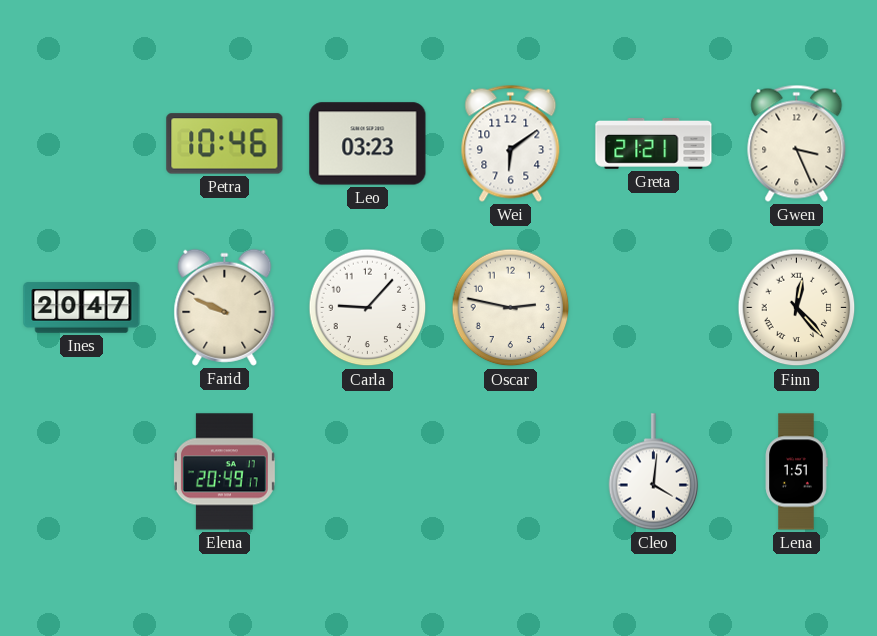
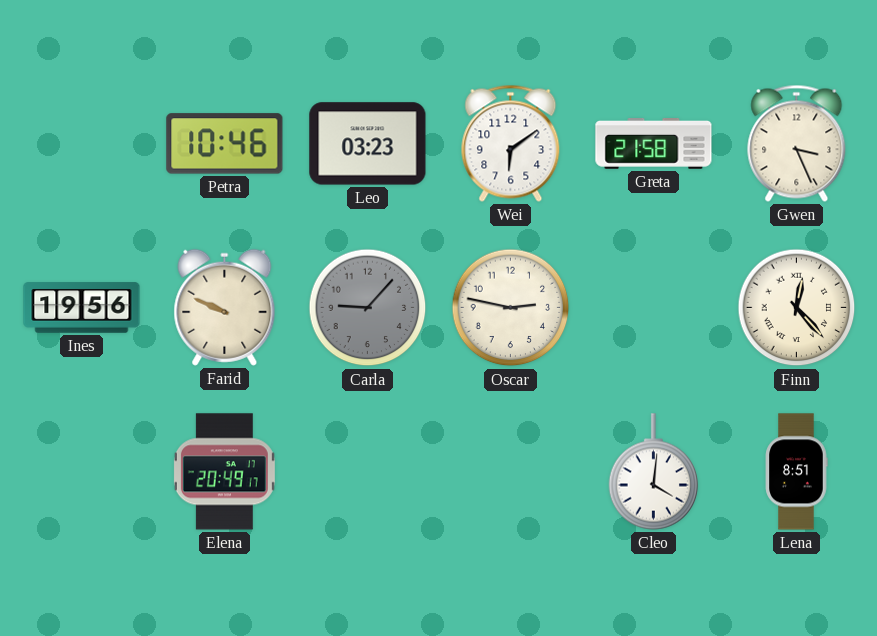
Greta: 21:21 -> 21:58
Ines: 20:47 -> 19:56
Carla dial: white -> grey
Lena: 1:51 -> 8:51
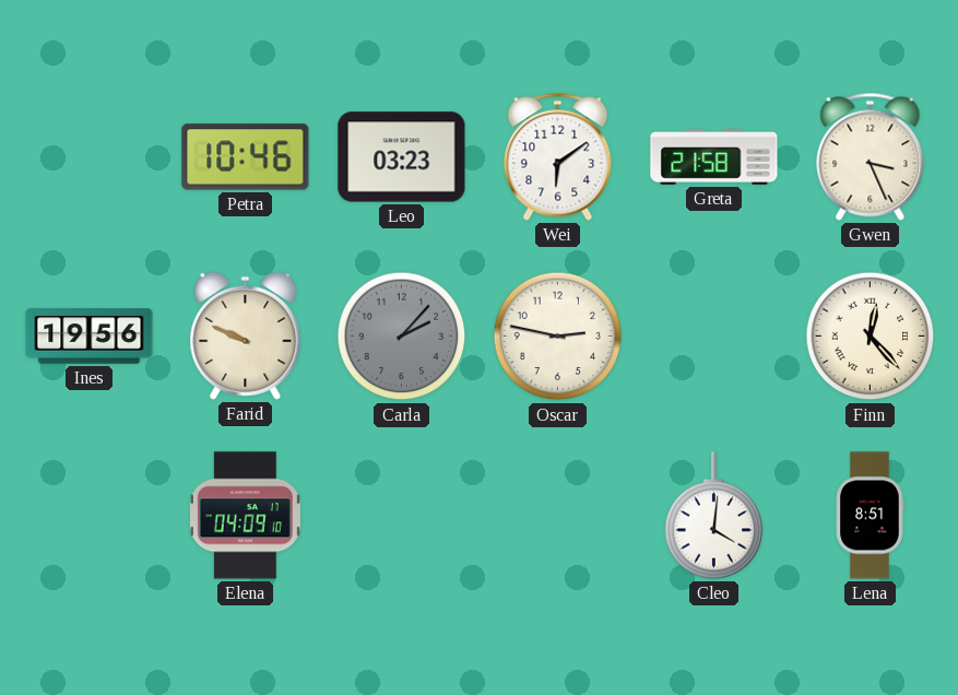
Carla: 9:07 -> 2:07
Elena: 20:49 -> 04:09
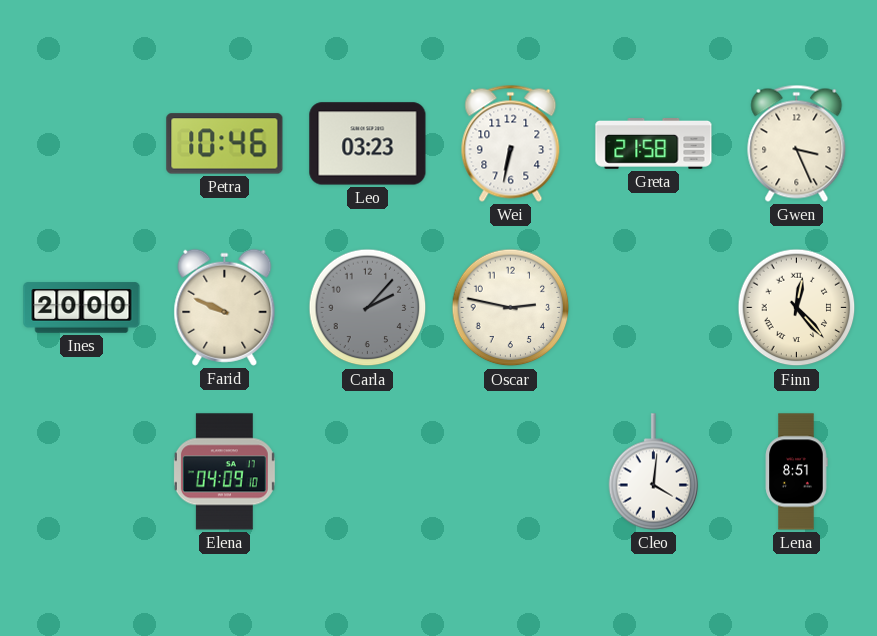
Wei: 6:09 -> 6:32
Ines: 19:56 -> 20:00
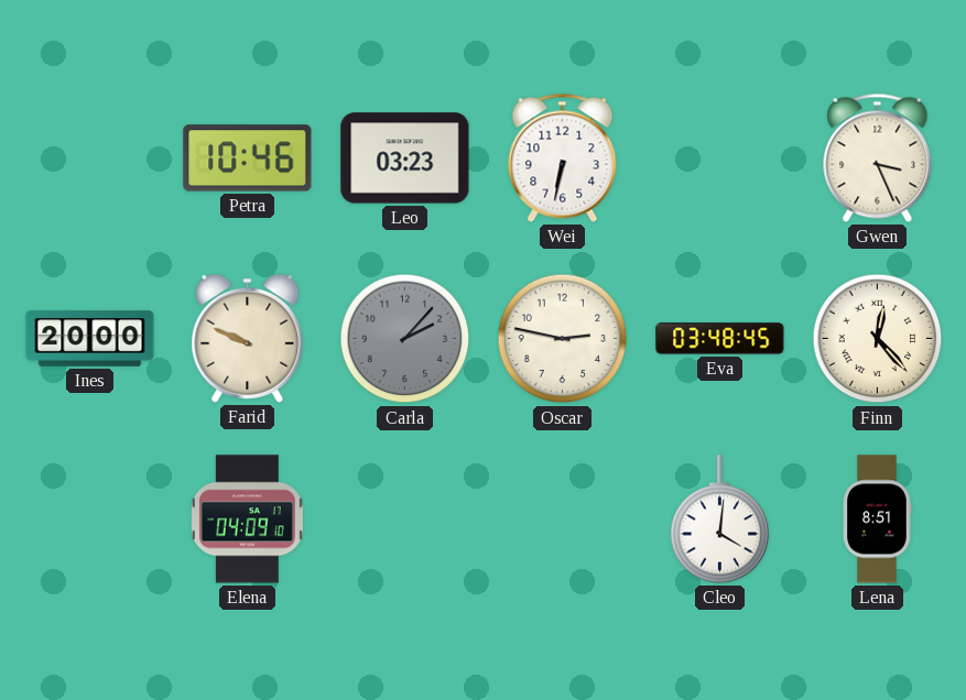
Greta: 21:58 -> none
Eva: none -> 03:48
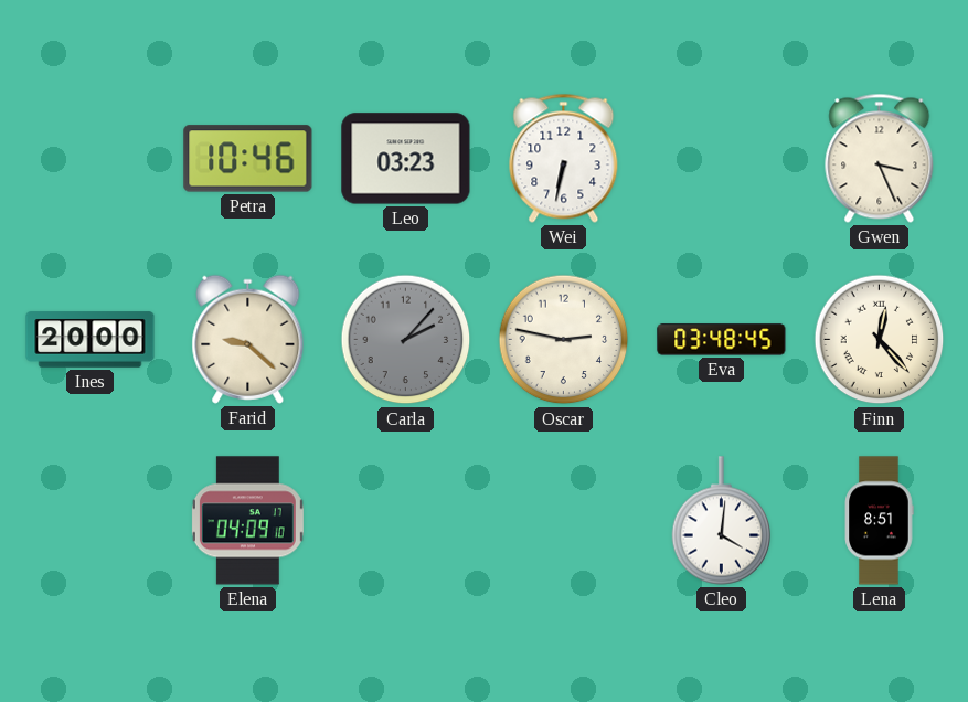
Farid: 9:49 -> 9:22
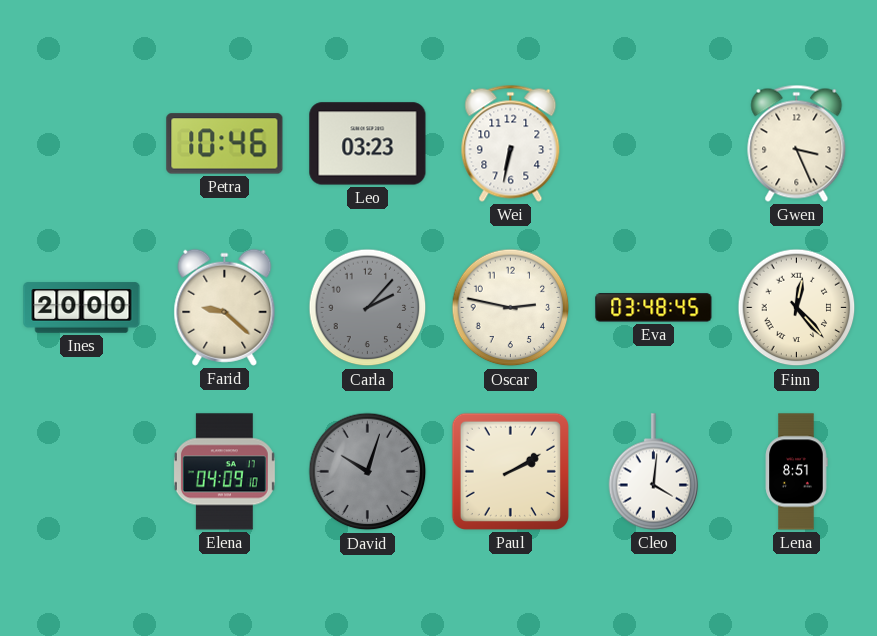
David: none -> 10:03
Paul: none -> 2:10
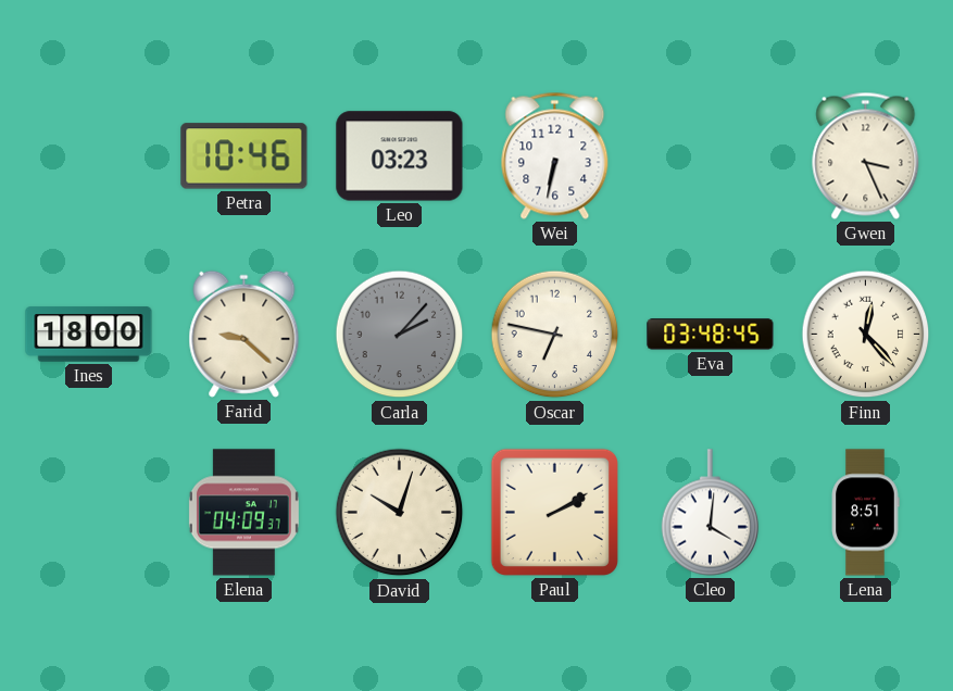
Ines: 20:00 -> 18:00
Oscar: 2:47 -> 6:47
Elena: 04:09:10 -> 04:09:37
David dial: grey -> cream
